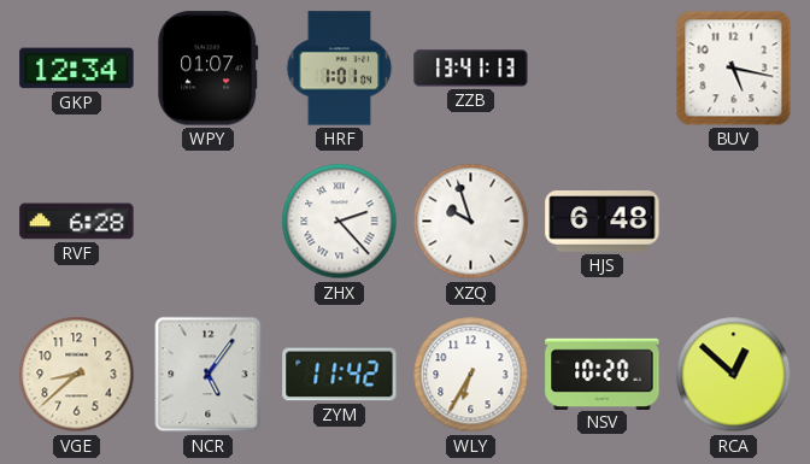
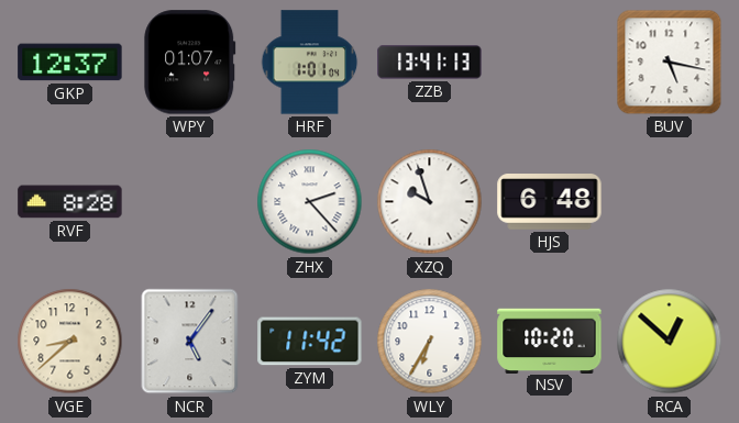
GKP: 12:34 -> 12:37
RVF: 6:28 -> 8:28
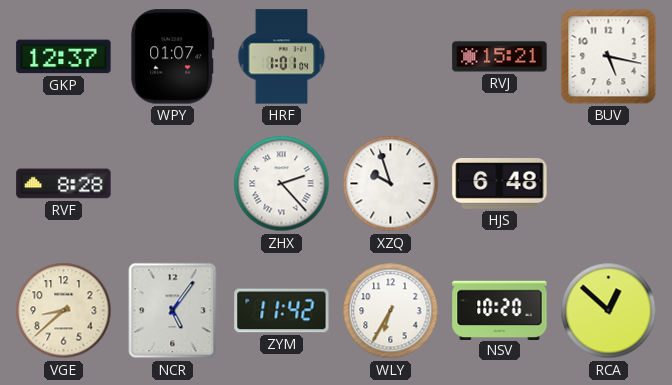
ZZB: 13:41 -> none
RVJ: none -> 15:21
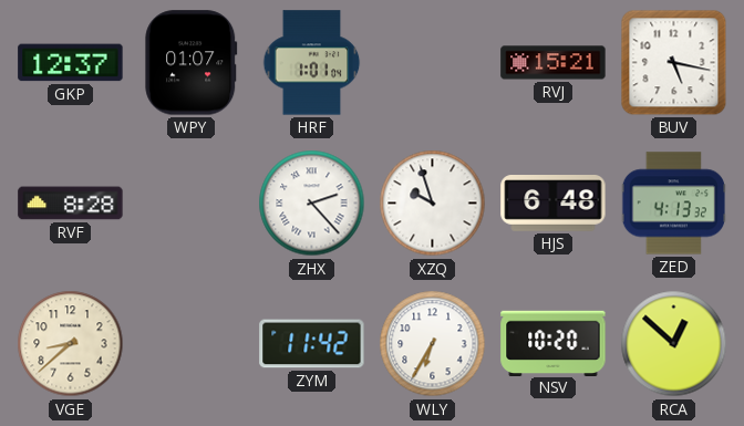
ZED: none -> 4:13
NCR: 5:06 -> none
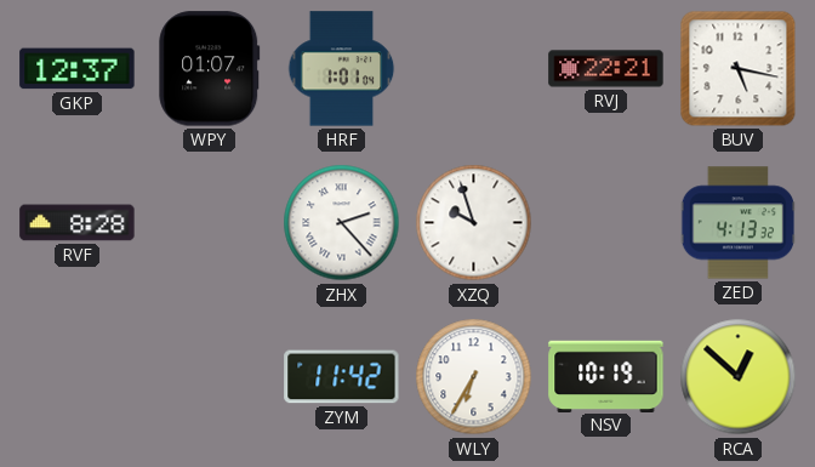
RVJ: 15:21 -> 22:21
HJS: 6:48 -> none
VGE: 8:38 -> none
NSV: 10:20 -> 10:19
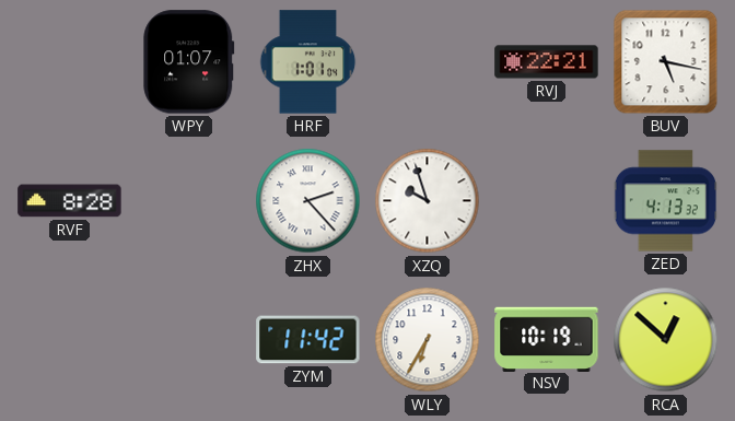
GKP: 12:37 -> none
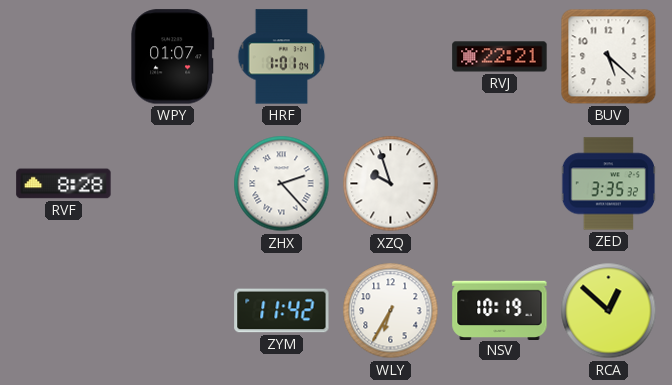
BUV: 5:17 -> 5:22
ZED: 4:13 -> 3:35
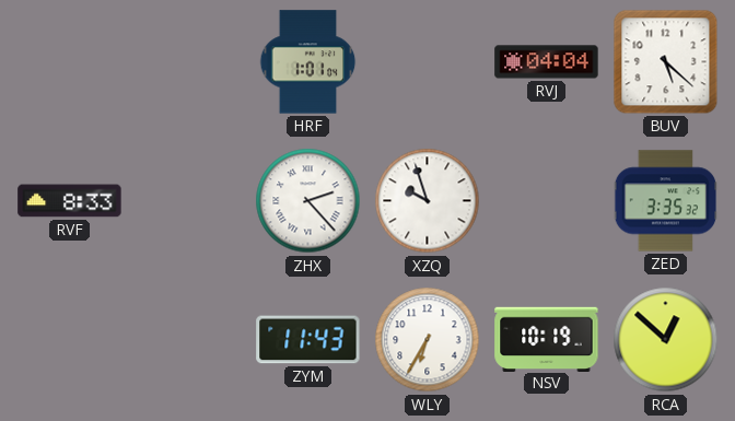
WPY: 01:07 -> none
RVJ: 22:21 -> 04:04
RVF: 8:28 -> 8:33
ZYM: 11:42 -> 11:43
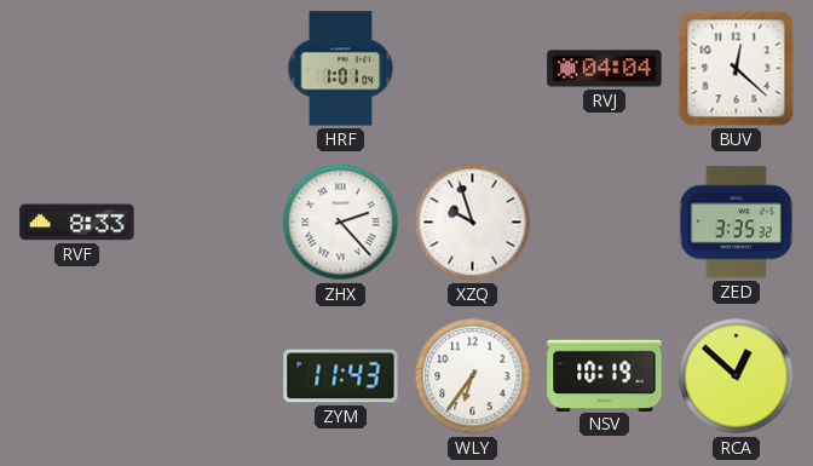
BUV: 5:22 -> 12:22
WLY: 6:35 -> 6:36
